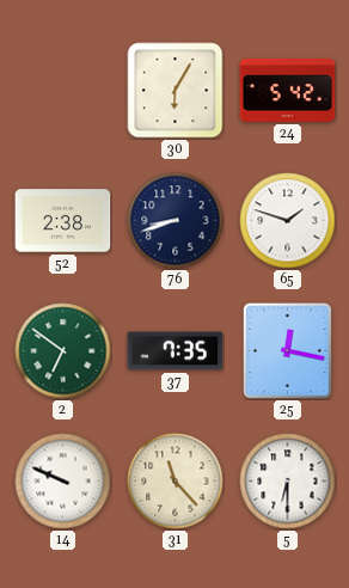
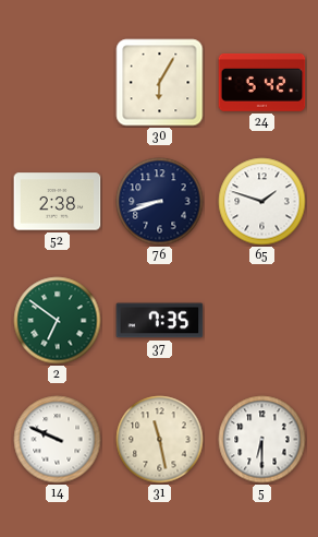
25: 12:17 -> none
31: 11:23 -> 11:28
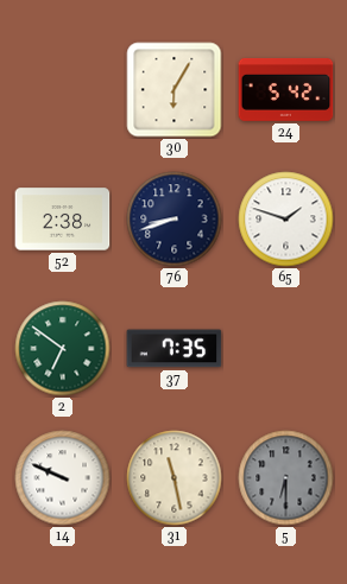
5 dial: white -> grey
